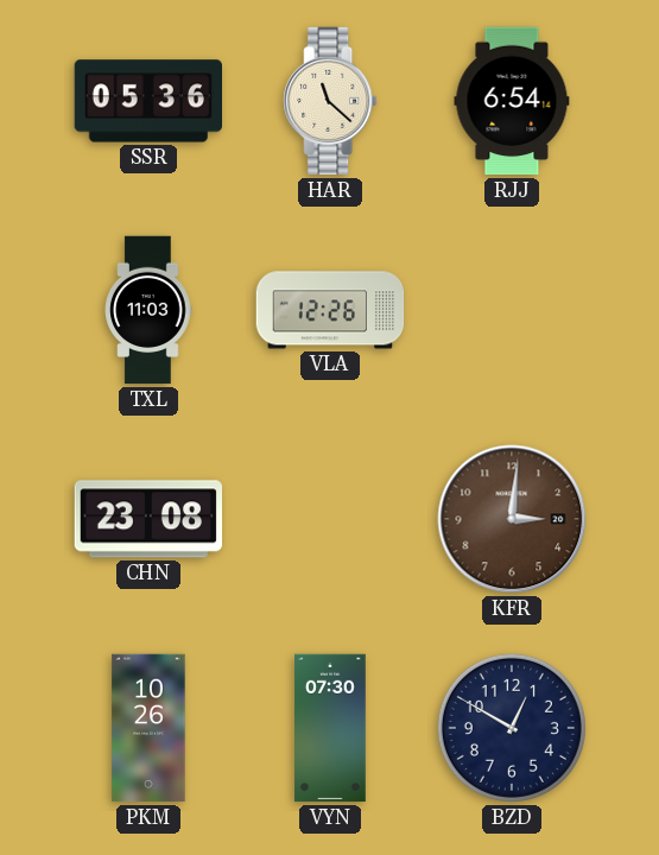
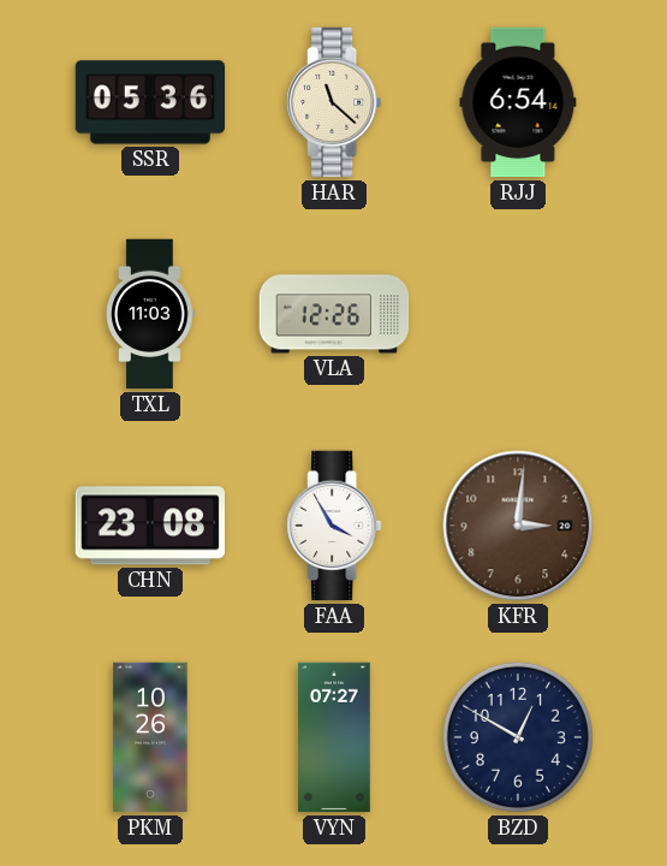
FAA: none -> 3:55
VYN: 07:30 -> 07:27
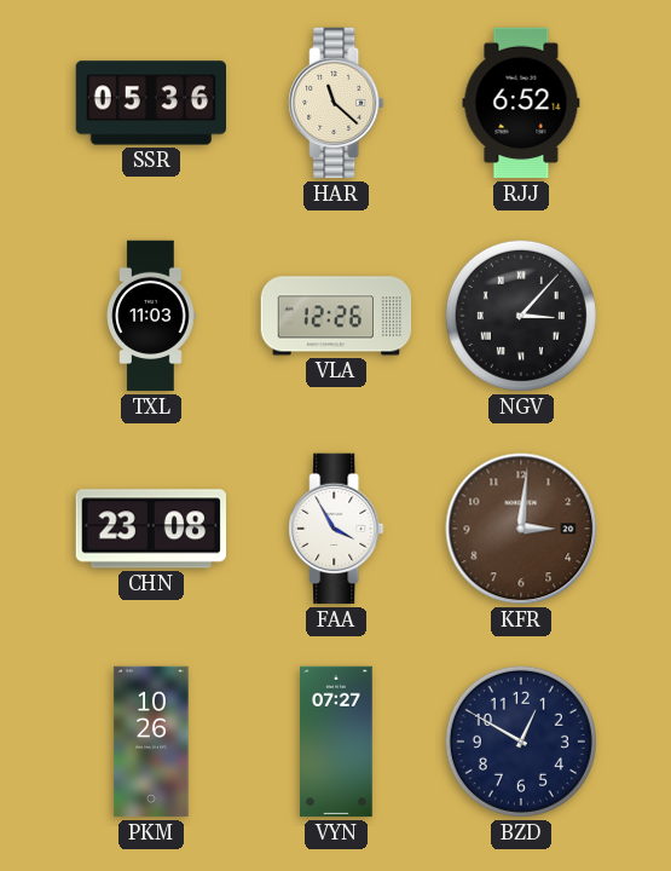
RJJ: 6:54 -> 6:52
NGV: none -> 3:07
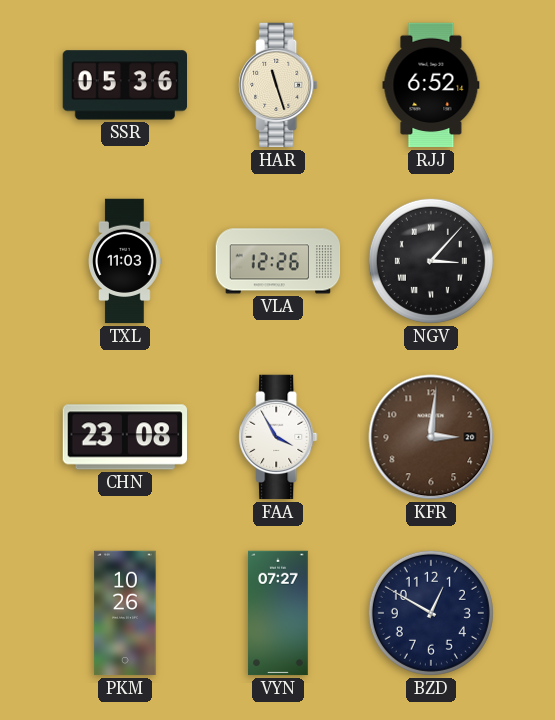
HAR: 11:22 -> 11:27
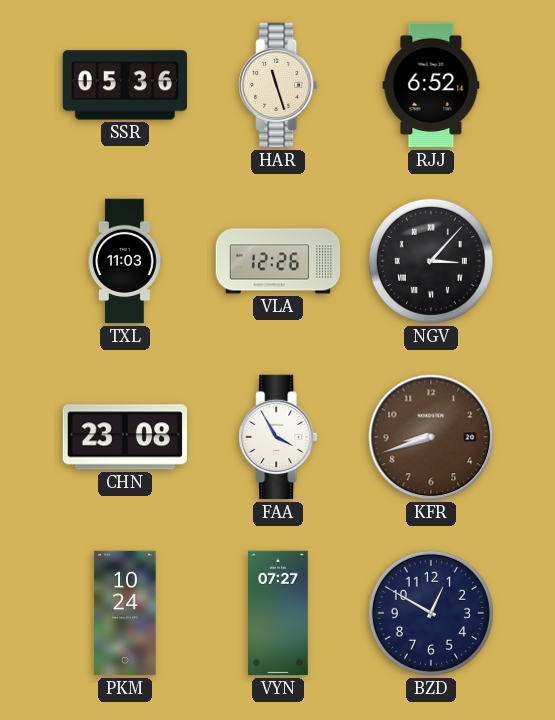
KFR: 3:01 -> 8:42
PKM: 10:26 -> 10:24
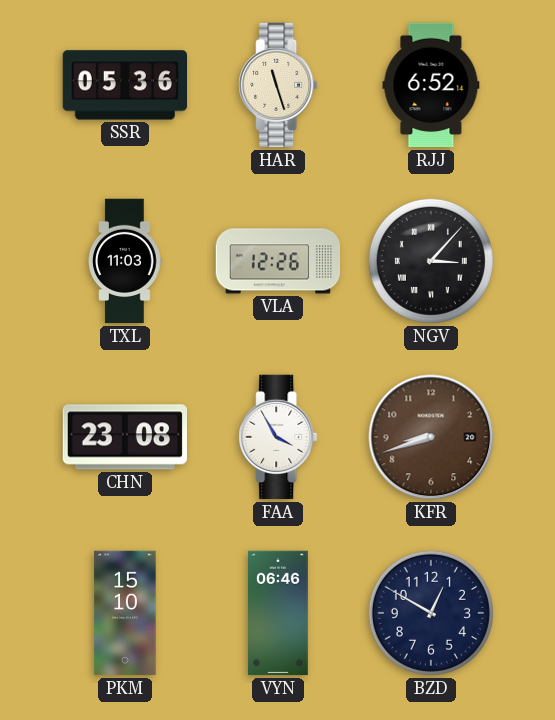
PKM: 10:24 -> 15:10
VYN: 07:27 -> 06:46
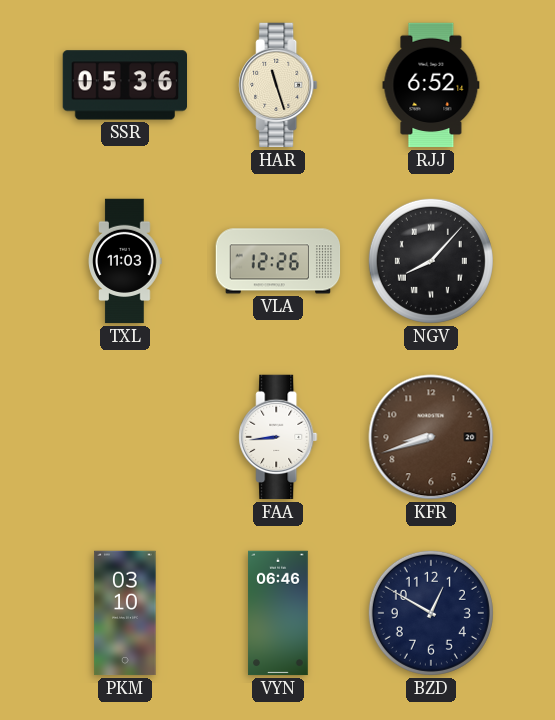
NGV: 3:07 -> 8:07
CHN: 23:08 -> none
FAA: 3:55 -> 8:44
PKM: 15:10 -> 03:10
